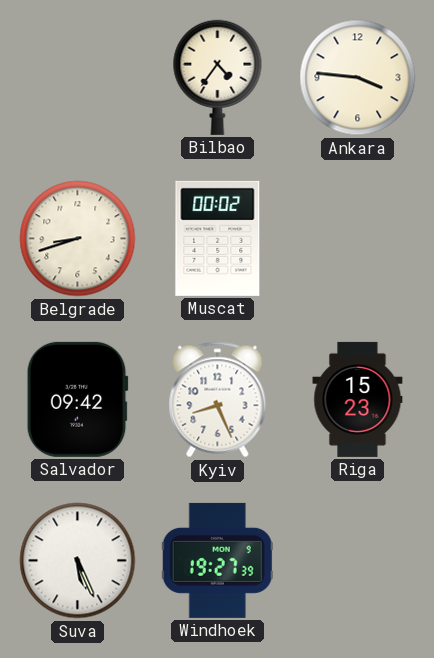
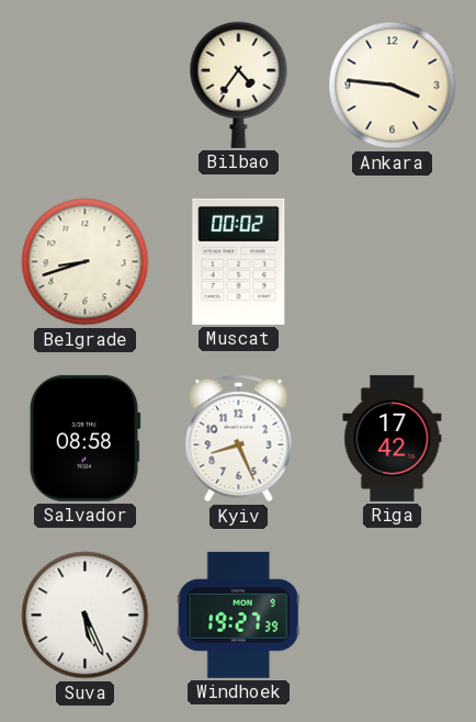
Salvador: 09:42 -> 08:58
Riga: 15:23 -> 17:42
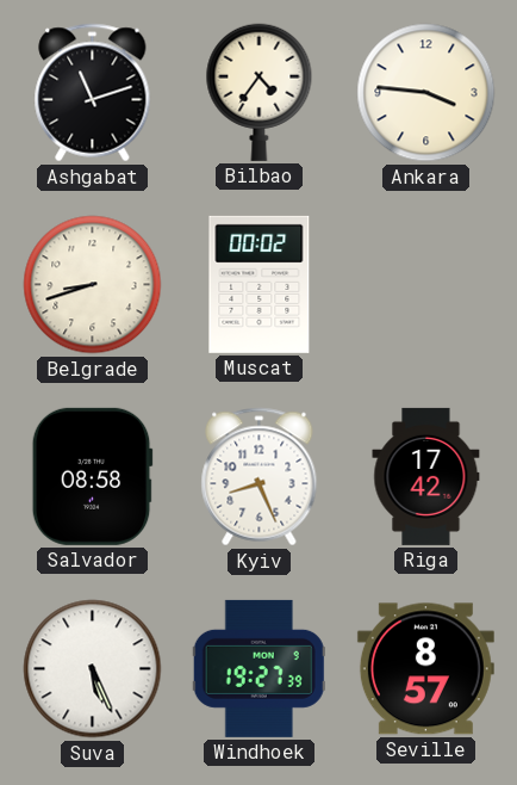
Ashgabat: none -> 11:12
Seville: none -> 8:57
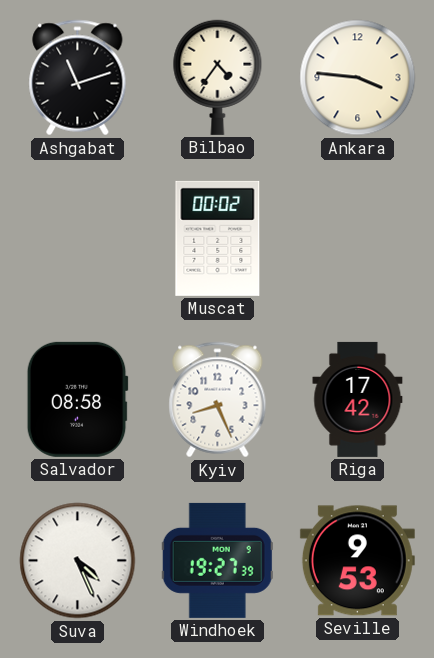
Belgrade: 8:42 -> none
Suva: 5:26 -> 4:26
Seville: 8:57 -> 9:53
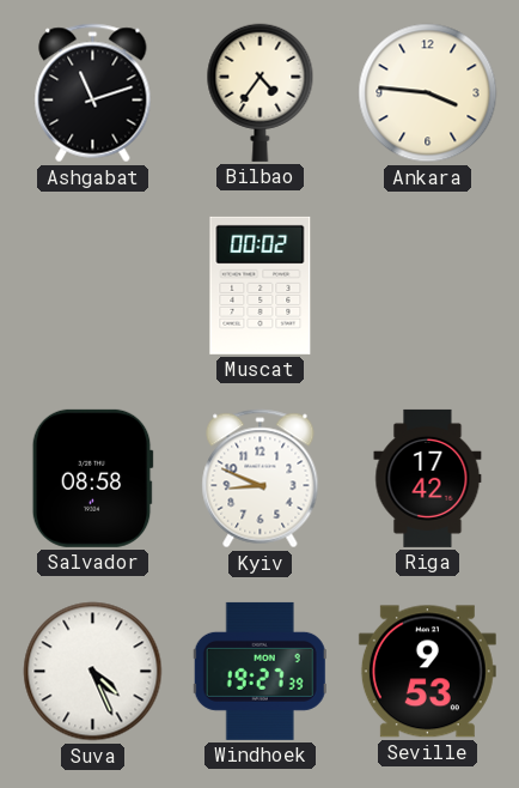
Kyiv: 8:26 -> 8:49
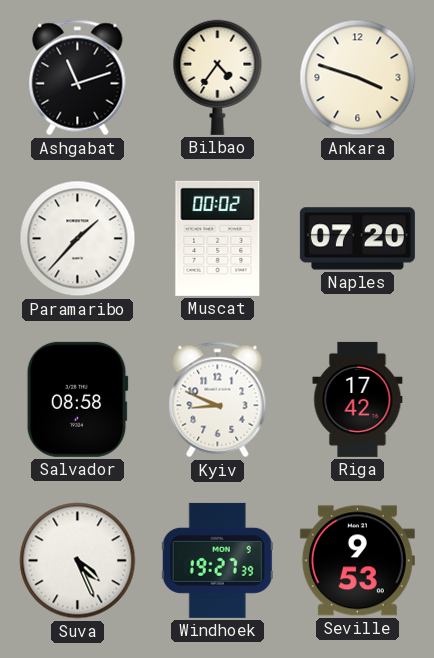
Ankara: 3:46 -> 3:48
Paramaribo: none -> 1:37
Naples: none -> 07:20
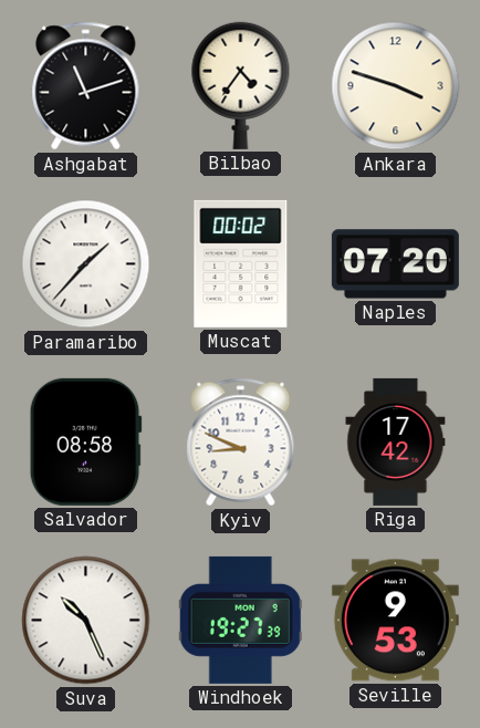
Suva: 4:26 -> 10:26
